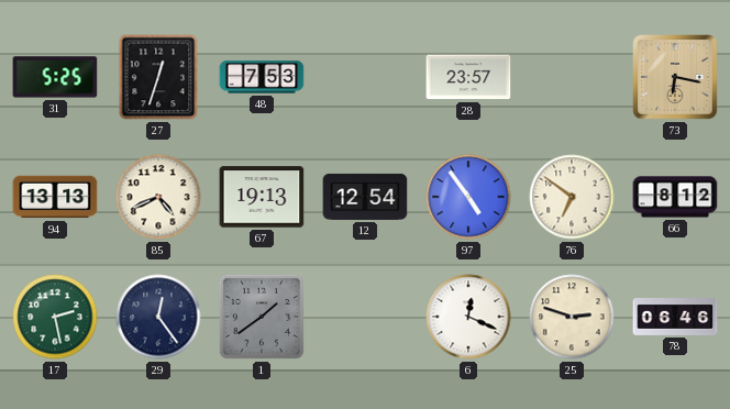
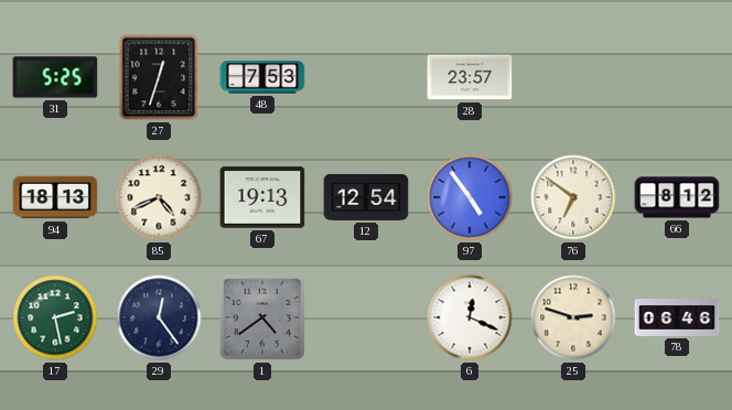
73: 6:17 -> none
94: 13:13 -> 18:13
1: 1:39 -> 4:39
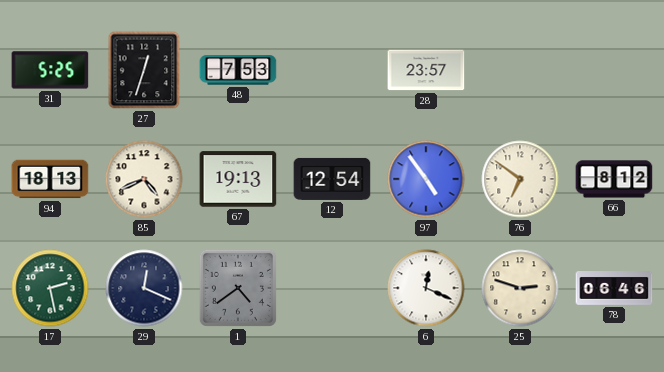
29: 12:24 -> 12:19
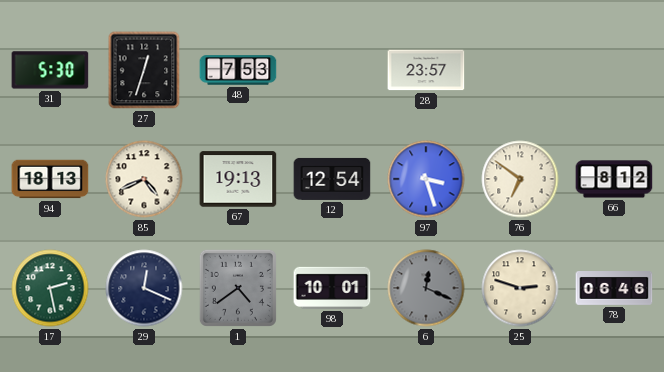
31: 5:25 -> 5:30
97: 4:54 -> 3:27
98: none -> 10:01
6 dial: white -> grey
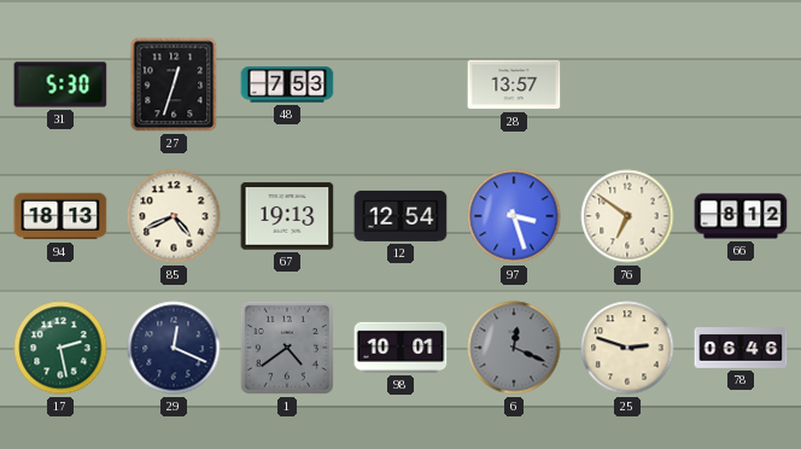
28: 23:57 -> 13:57
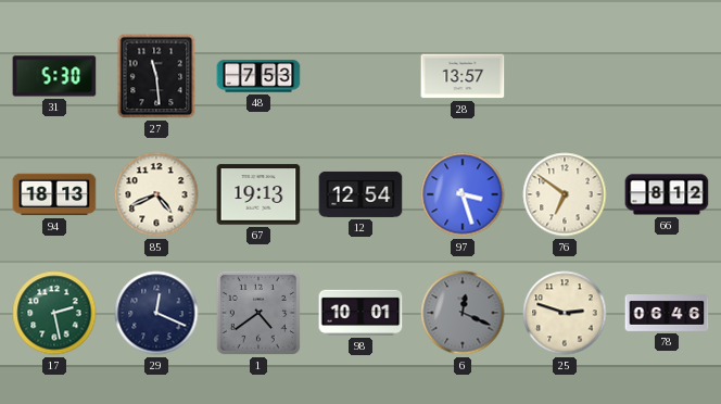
27: 12:33 -> 11:29
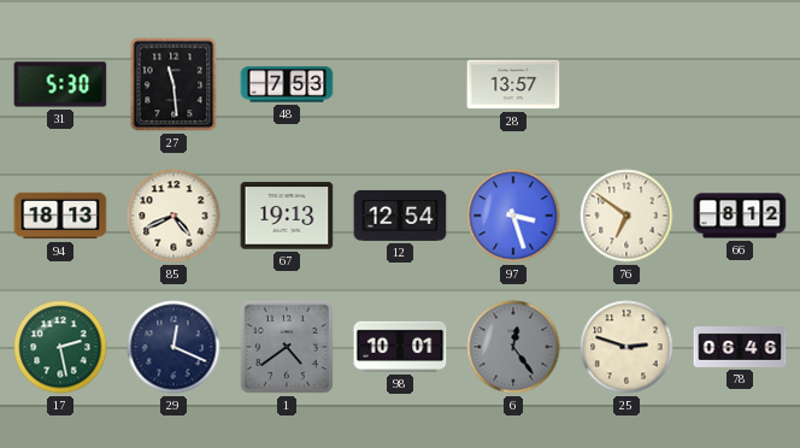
6: 12:19 -> 12:24
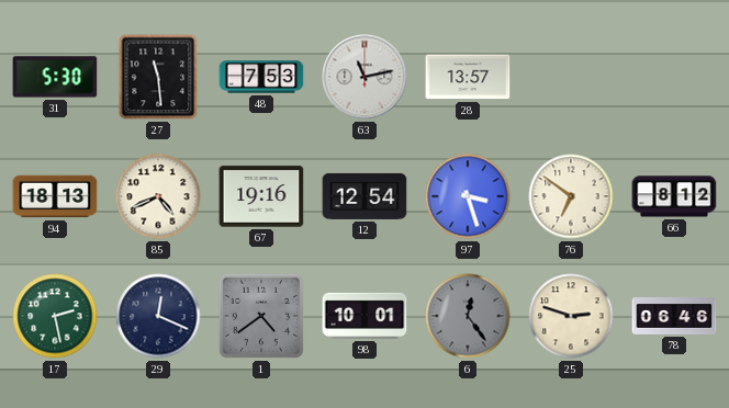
63: none -> 11:13
67: 19:13 -> 19:16
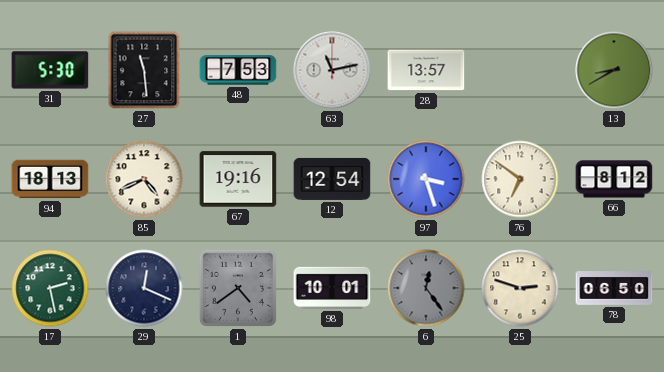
13: none -> 8:40
78: 06:46 -> 06:50
